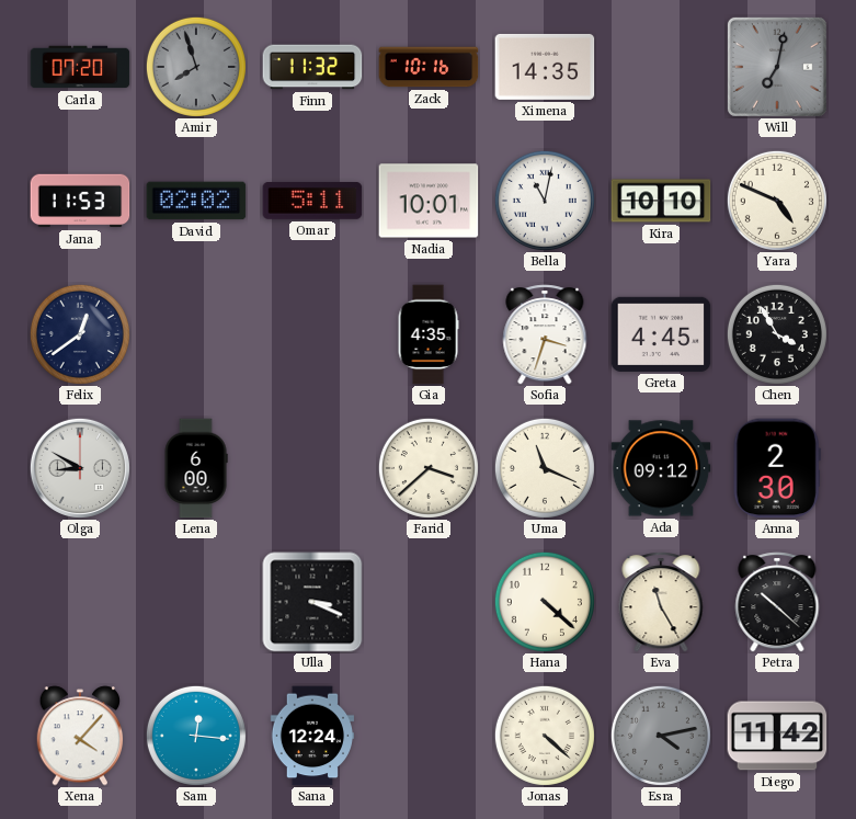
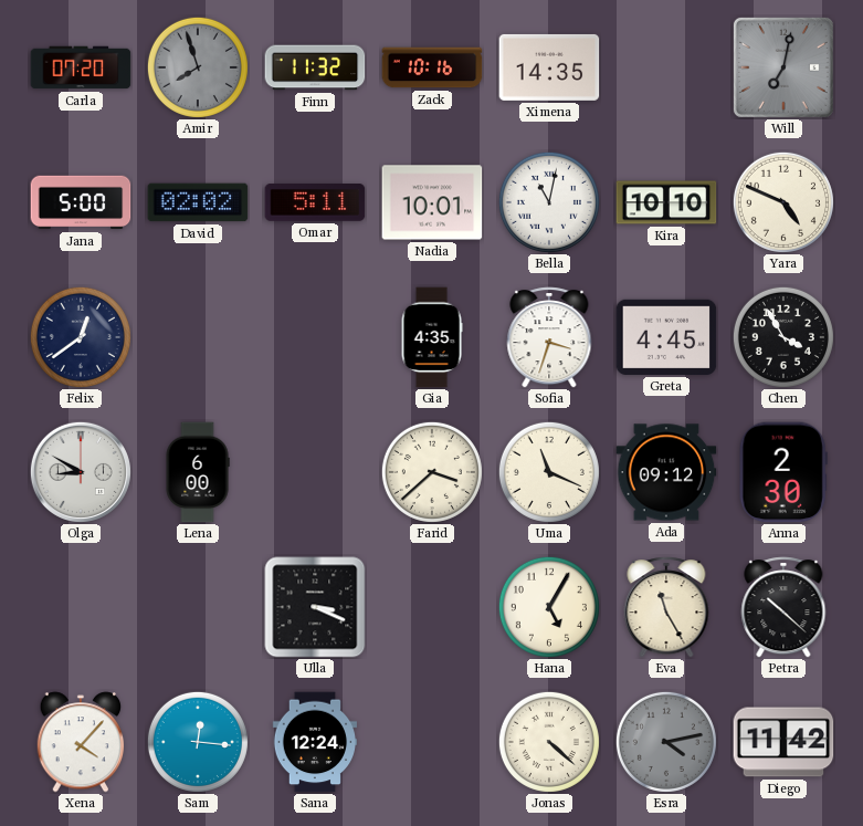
Jana: 11:53 -> 5:00
Hana: 4:22 -> 5:05
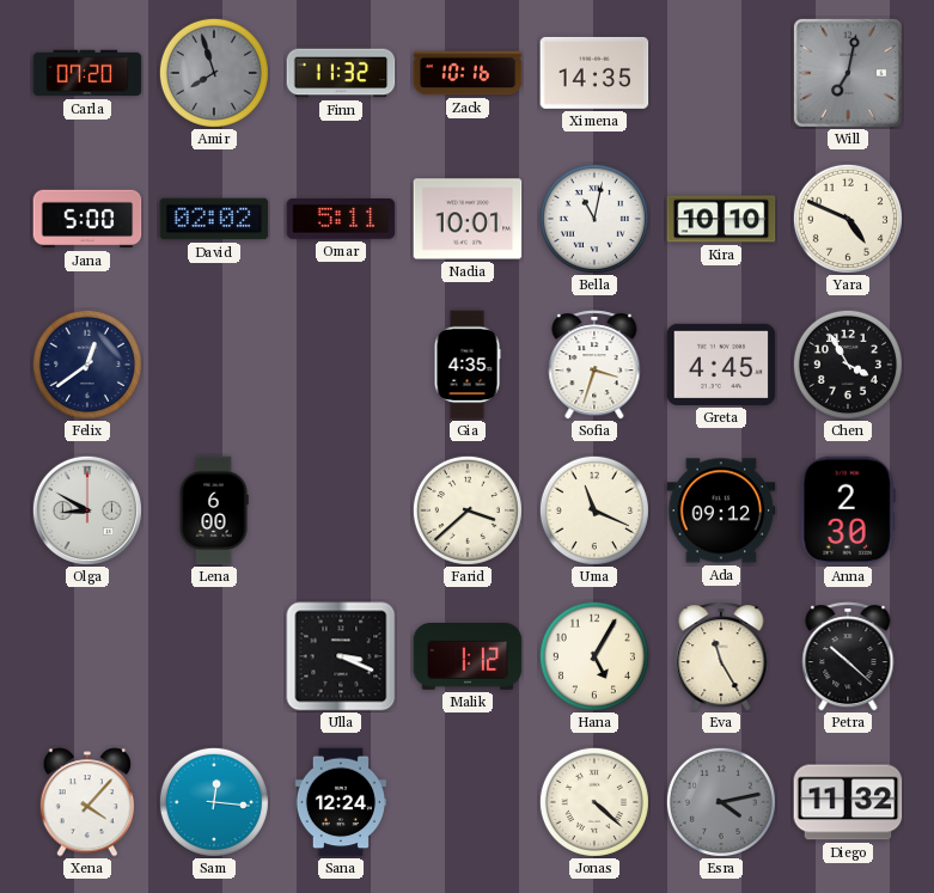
Malik: none -> 1:12
Diego: 11:42 -> 11:32
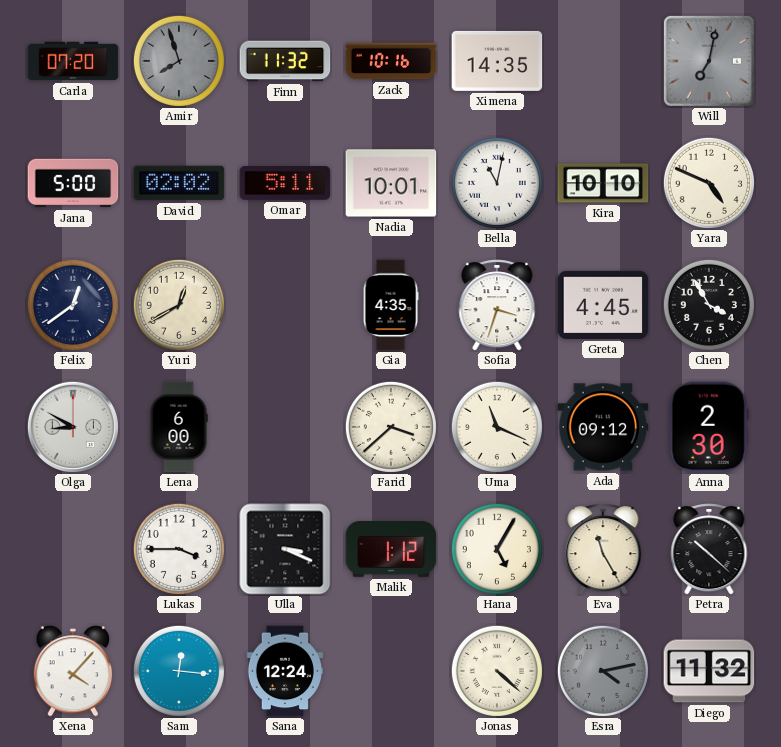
Yuri: none -> 12:40
Lukas: none -> 3:45
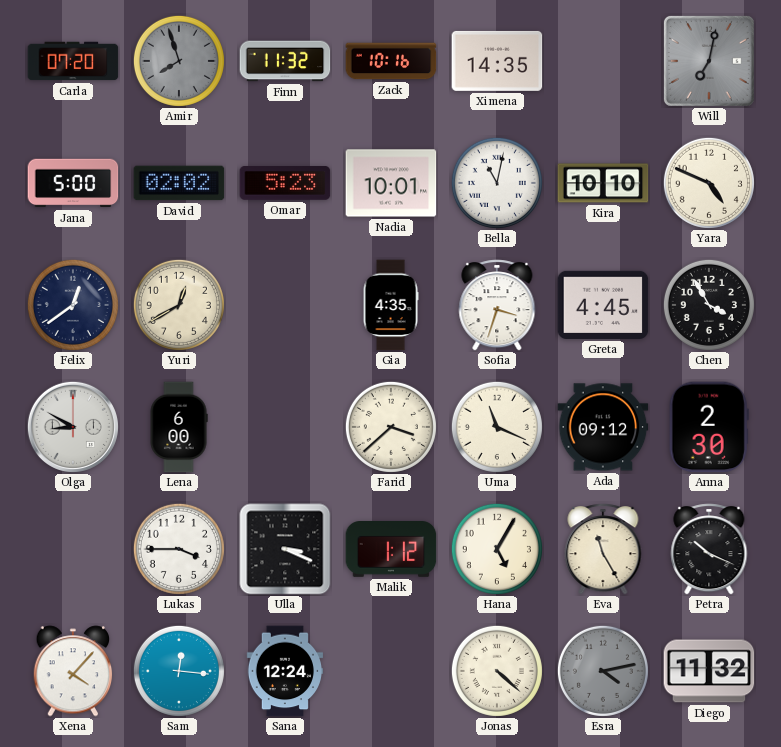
Omar: 5:11 -> 5:23
Petra: 10:22 -> 10:19
